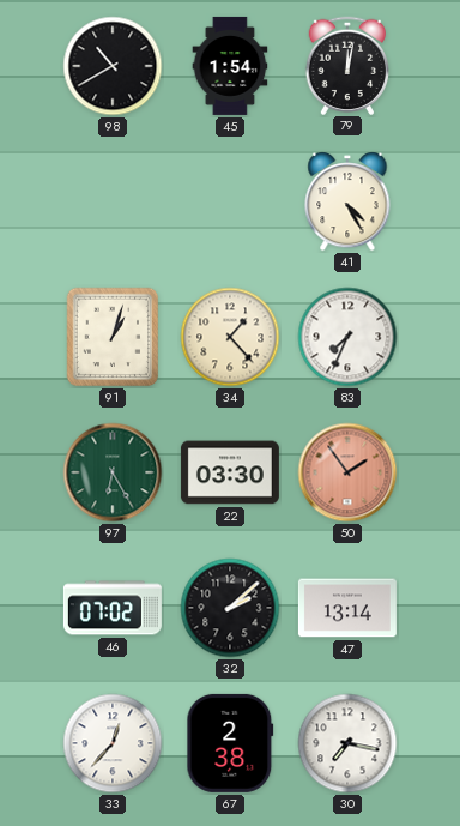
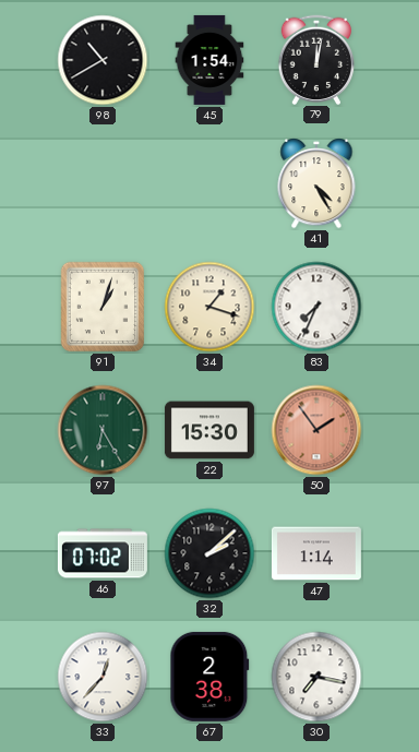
34: 1:23 -> 1:18
22: 03:30 -> 15:30
47: 13:14 -> 1:14
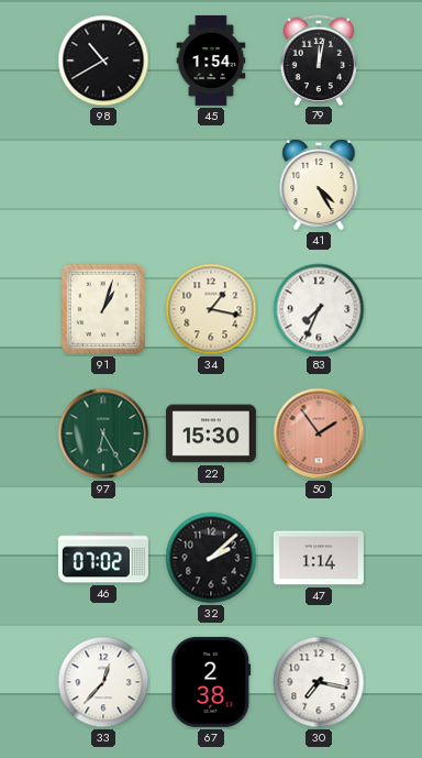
34: 1:18 -> 1:17
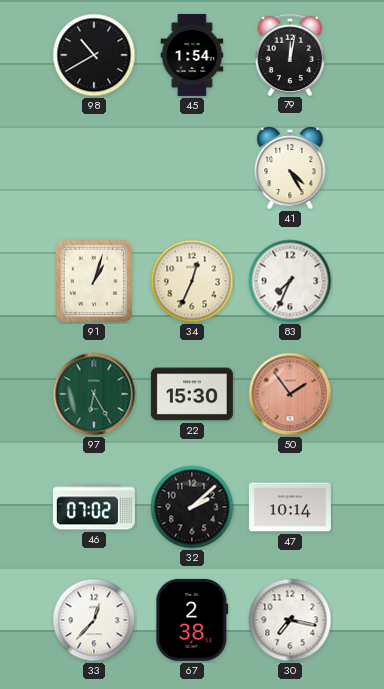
34: 1:17 -> 12:34
47: 1:14 -> 10:14
